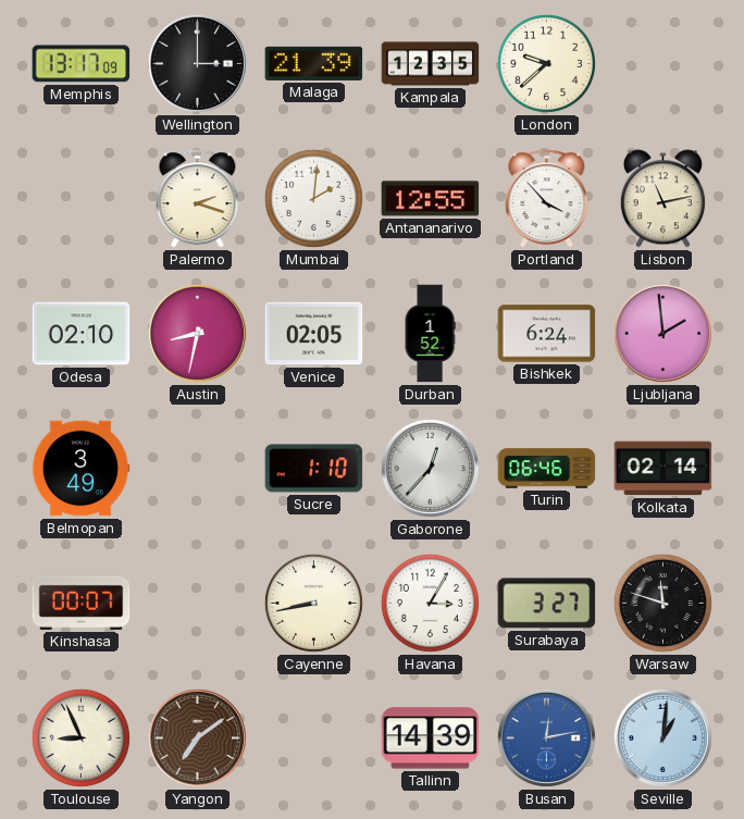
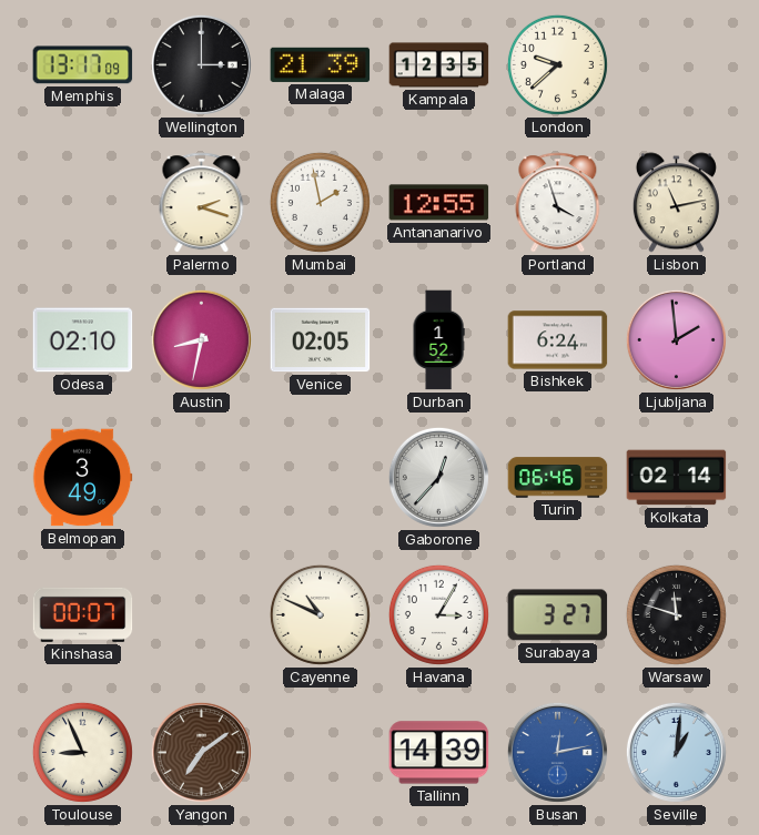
Mumbai: 2:01 -> 1:58
Portland: 3:53 -> 3:57
Sucre: 1:10 -> none
Cayenne: 8:43 -> 10:49
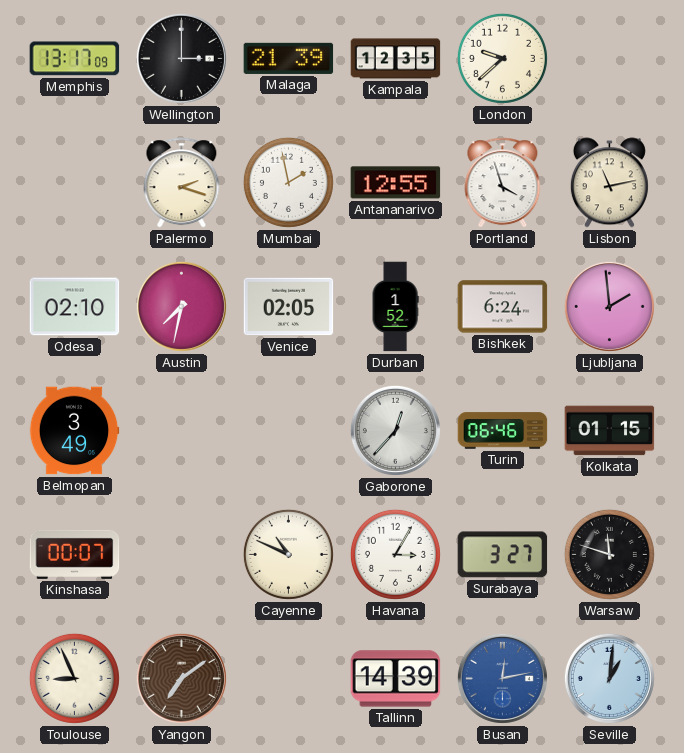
Austin: 8:32 -> 7:32
Kolkata: 02:14 -> 01:15
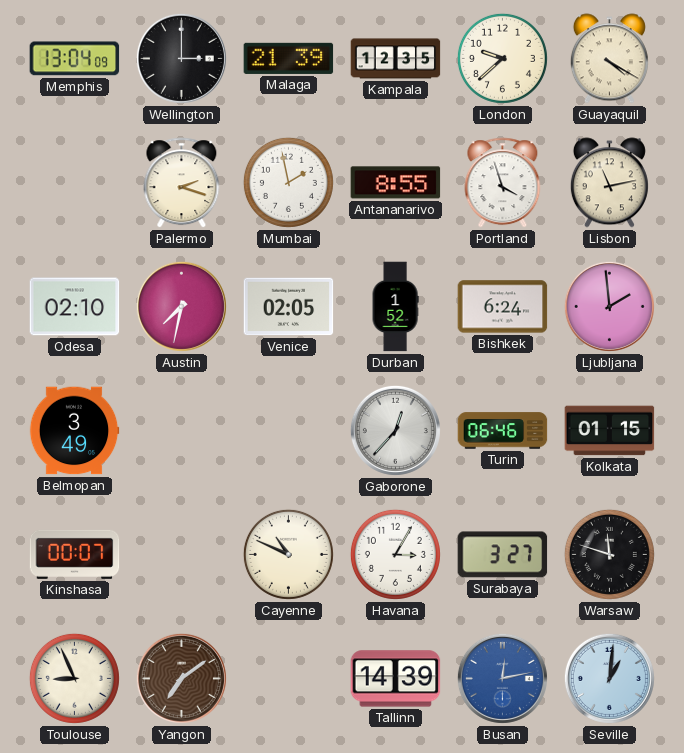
Memphis: 13:17 -> 13:04
Guayaquil: none -> 4:20
Antananarivo: 12:55 -> 8:55
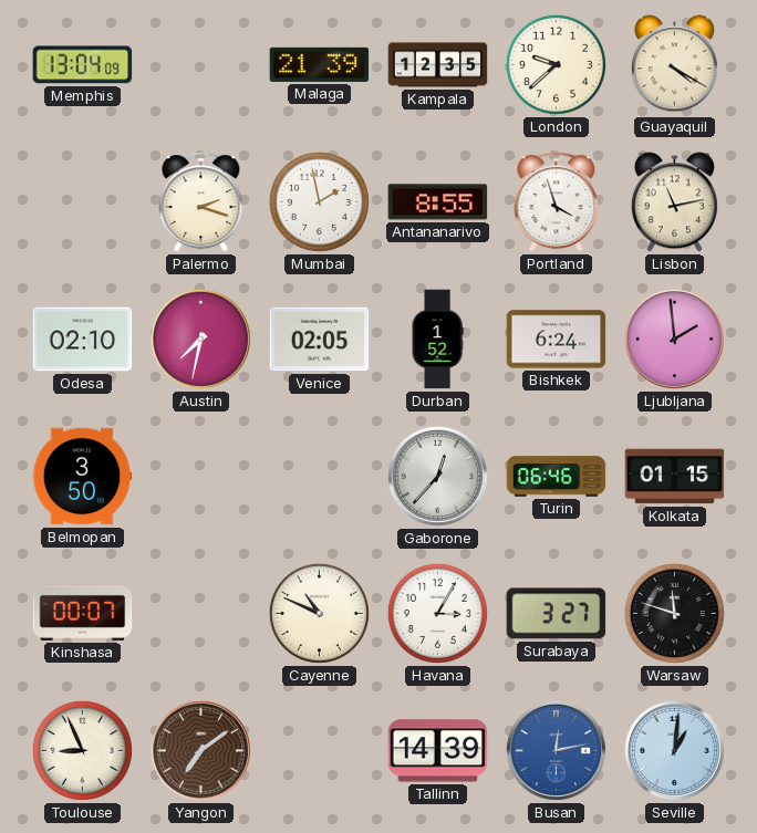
Wellington: 3:00 -> none
Belmopan: 3:49 -> 3:50
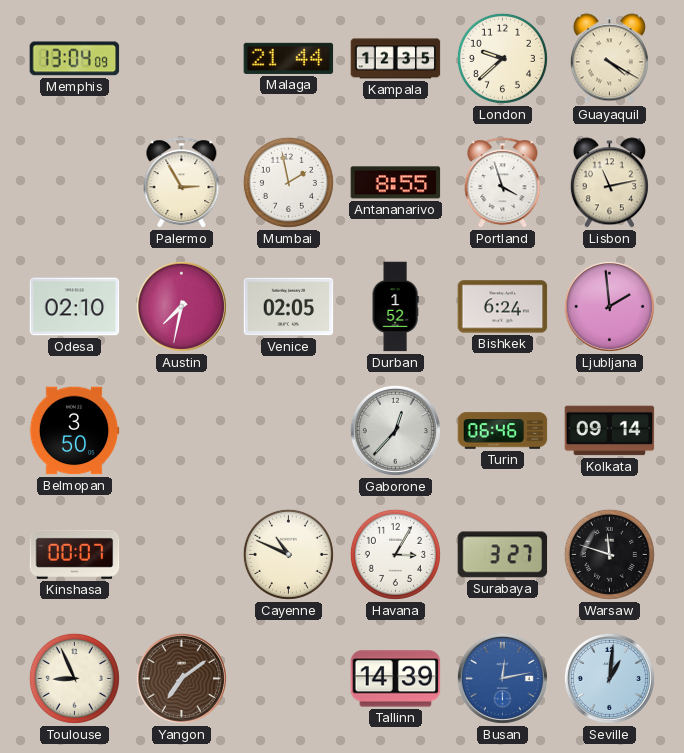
Malaga: 21:39 -> 21:44
Palermo: 2:18 -> 2:55
Kolkata: 01:15 -> 09:14
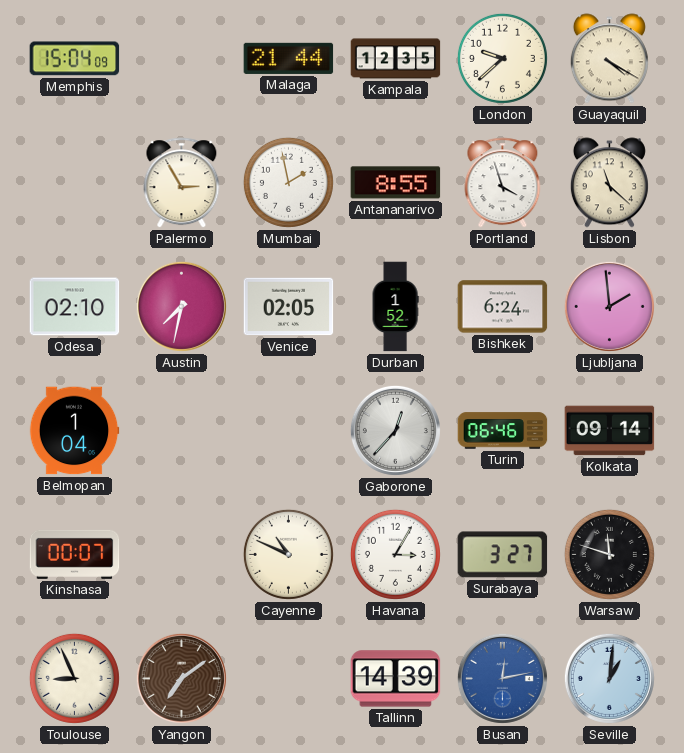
Memphis: 13:04 -> 15:04
Lisbon: 11:13 -> 11:22
Belmopan: 3:50 -> 1:04
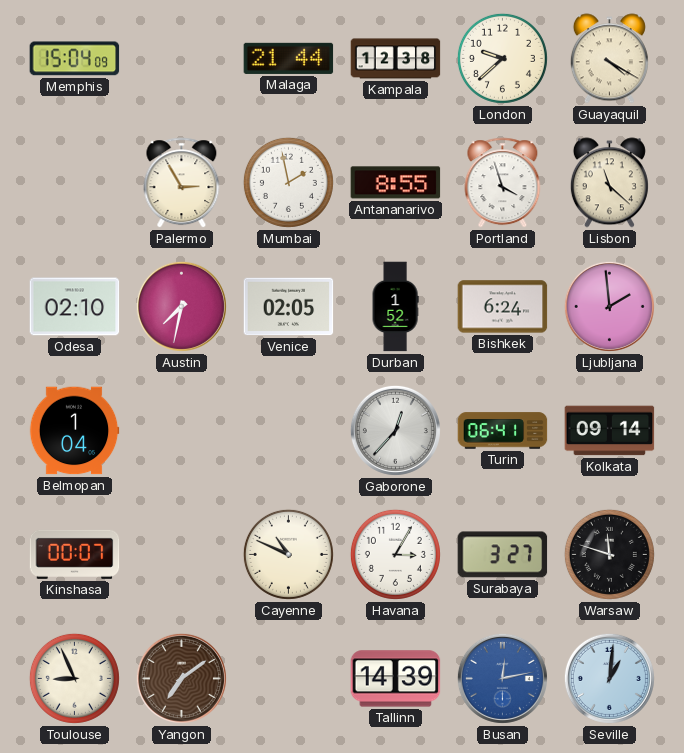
Kampala: 12:35 -> 12:38
Turin: 06:46 -> 06:41
